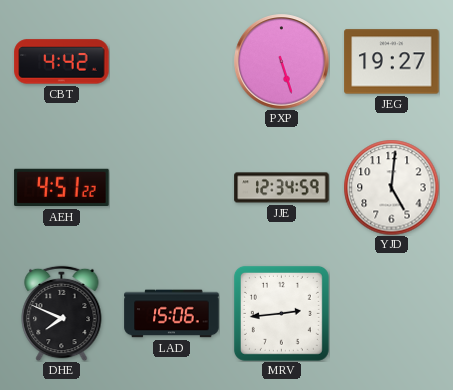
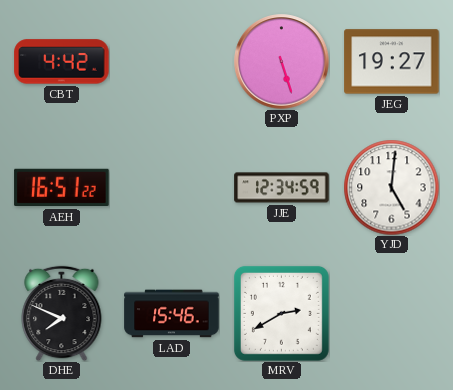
AEH: 4:51 -> 16:51
LAD: 15:06 -> 15:46
MRV: 2:44 -> 2:40
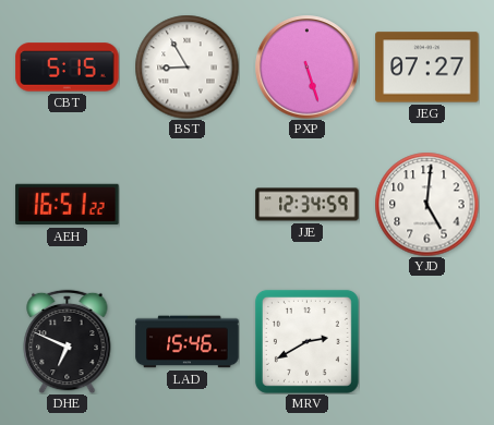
CBT: 4:42 -> 5:15
BST: none -> 8:55
JEG: 19:27 -> 07:27
DHE: 7:49 -> 6:49
